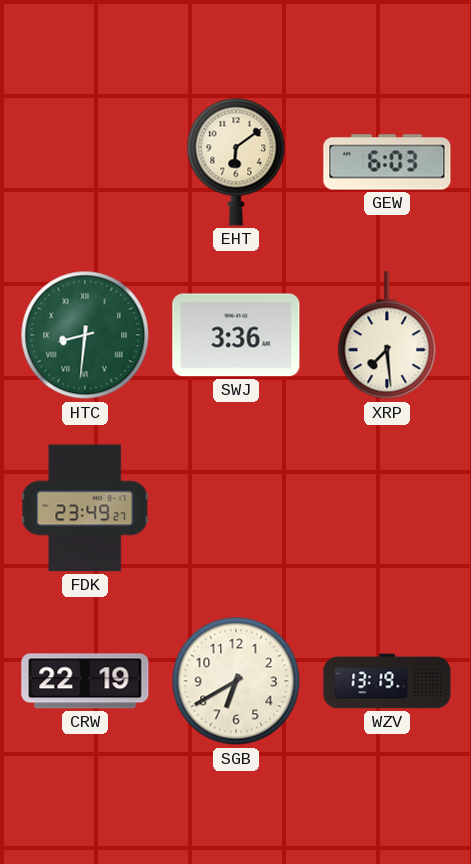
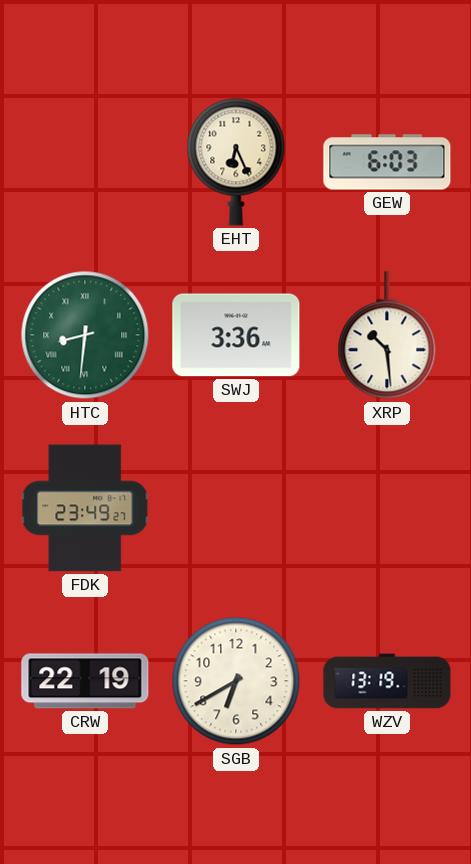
EHT: 6:09 -> 6:26
XRP: 7:29 -> 10:29
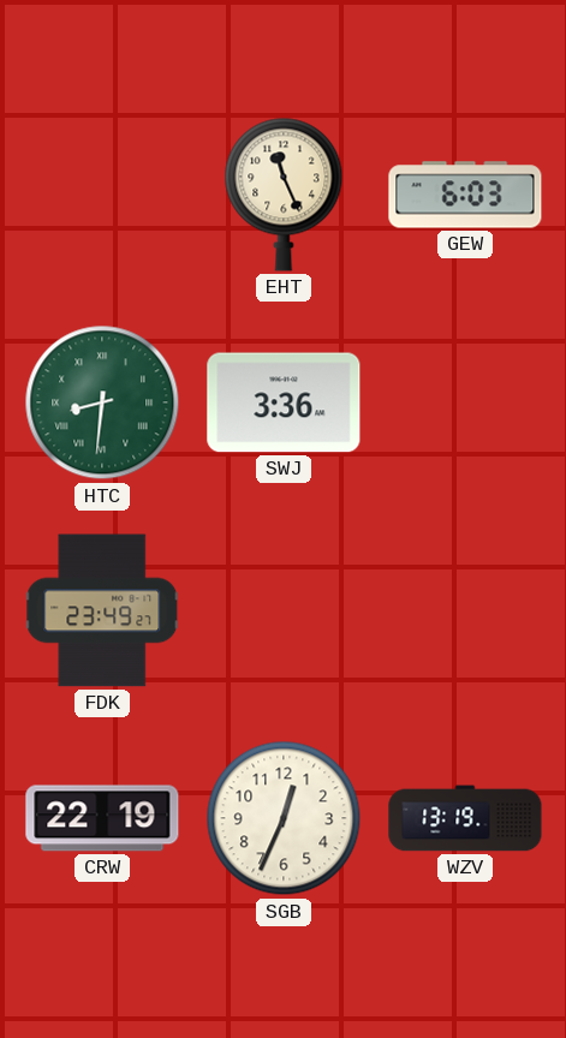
EHT: 6:26 -> 11:26
XRP: 10:29 -> none
SGB: 6:40 -> 12:34
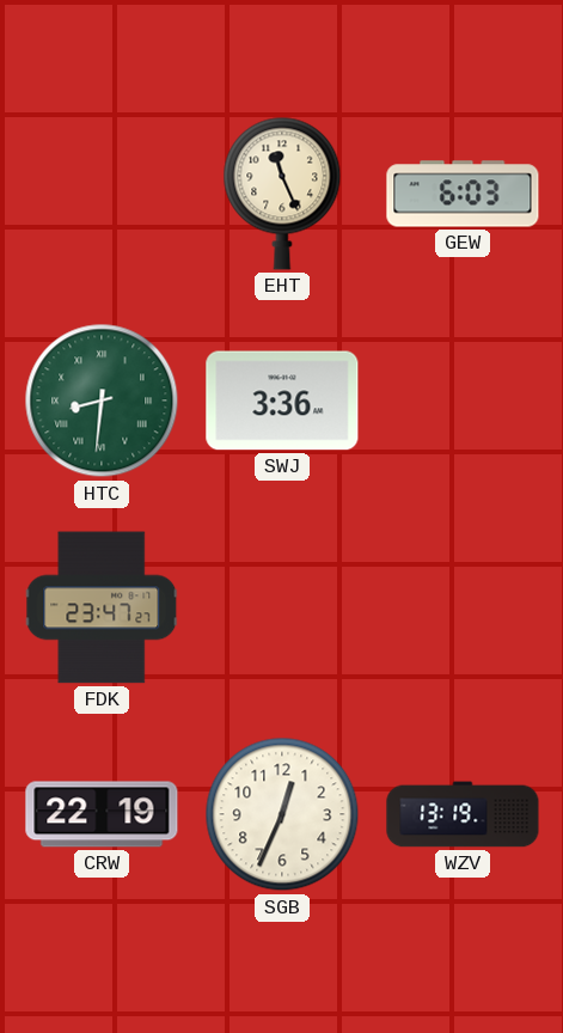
FDK: 23:49 -> 23:47
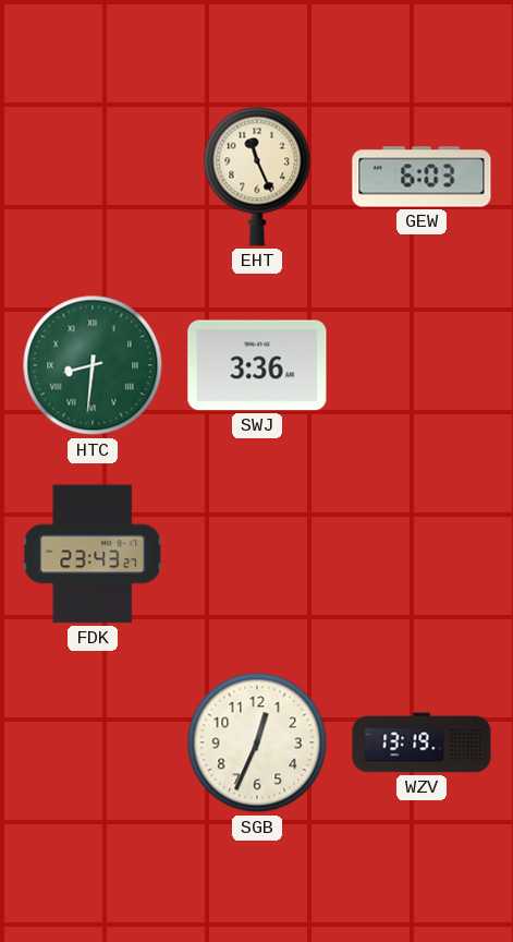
FDK: 23:47 -> 23:43
CRW: 22:19 -> none
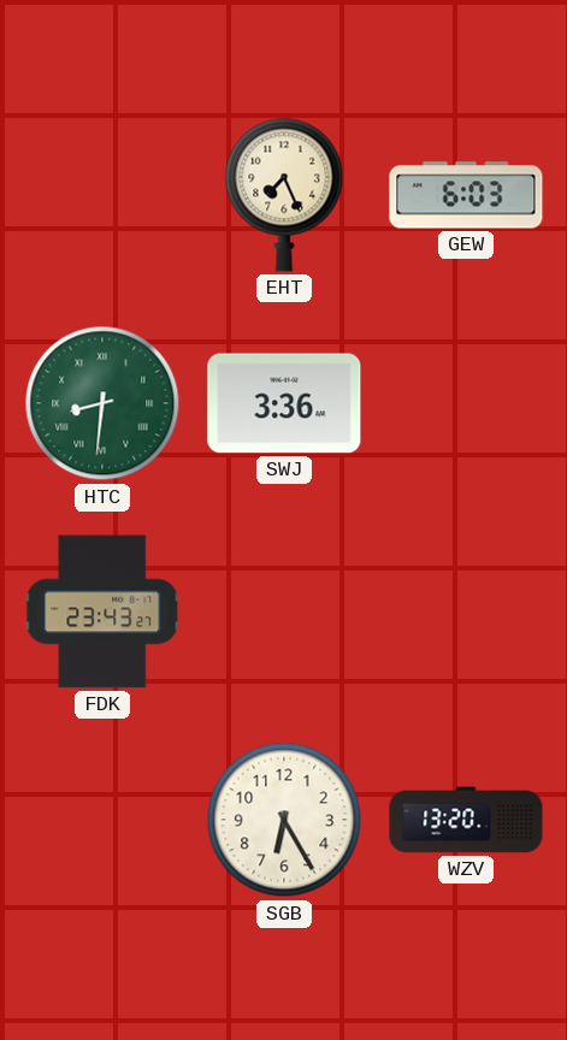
EHT: 11:26 -> 7:26
SGB: 12:34 -> 6:25
WZV: 13:19 -> 13:20
